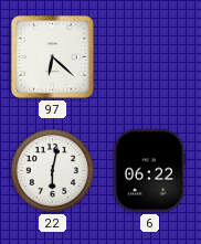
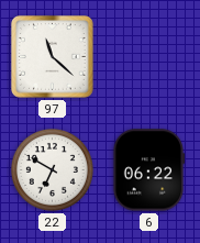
97: 6:22 -> 11:22
22: 6:02 -> 6:50
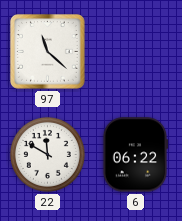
22: 6:50 -> 11:50
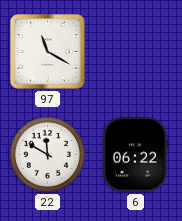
97: 11:22 -> 11:20
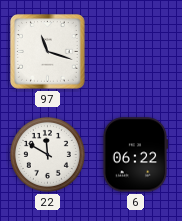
97: 11:20 -> 11:18
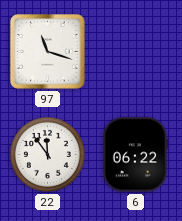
22: 11:50 -> 11:54
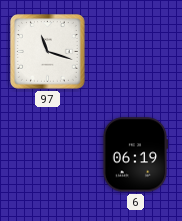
22: 11:54 -> none
6: 06:22 -> 06:19
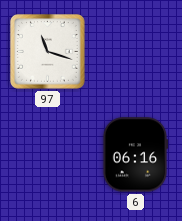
6: 06:19 -> 06:16
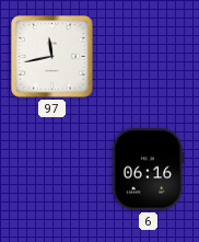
97: 11:18 -> 11:43
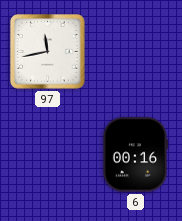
6: 06:16 -> 00:16
